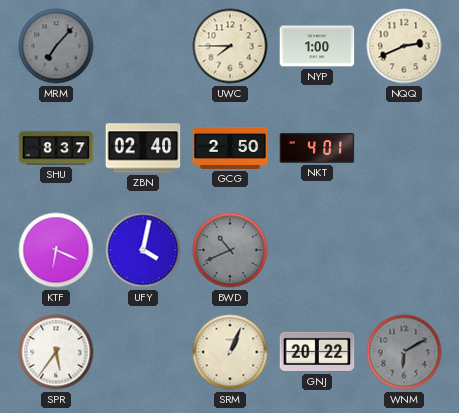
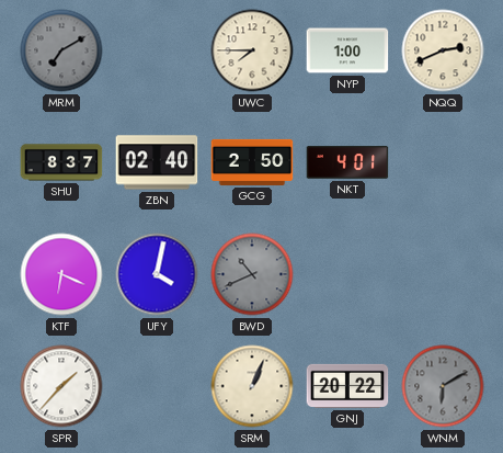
MRM: 7:07 -> 7:10
SPR: 5:36 -> 1:37
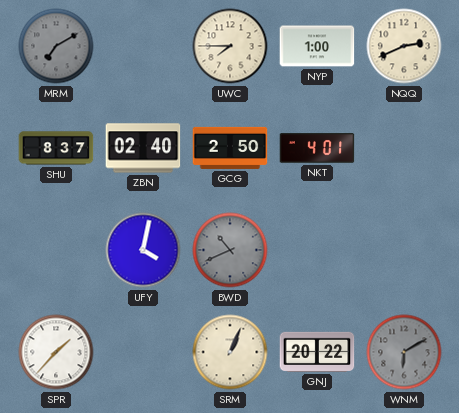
KTF: 6:19 -> none
